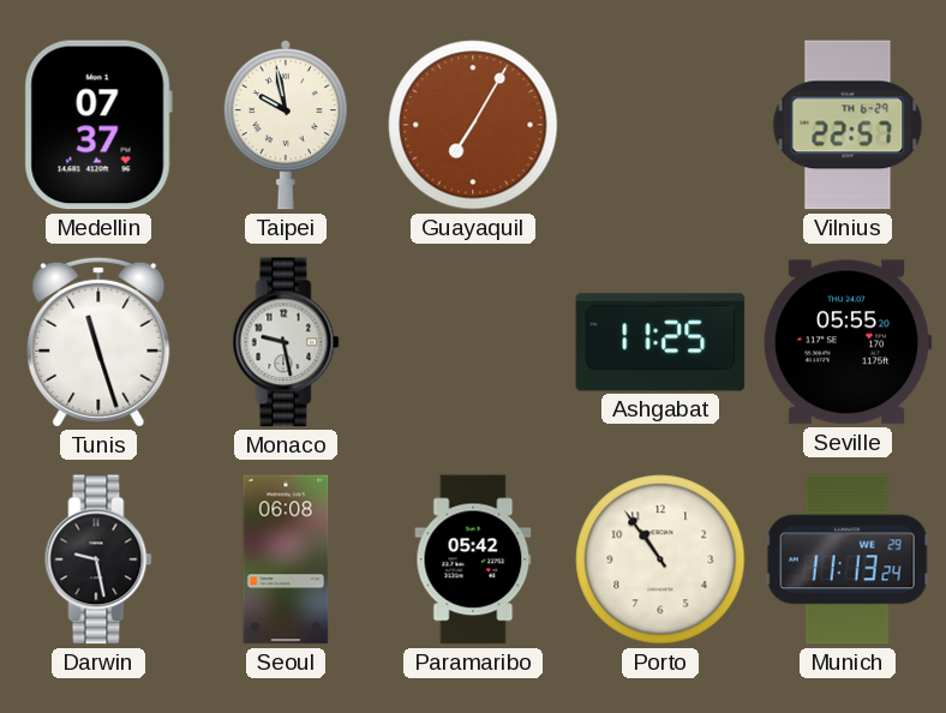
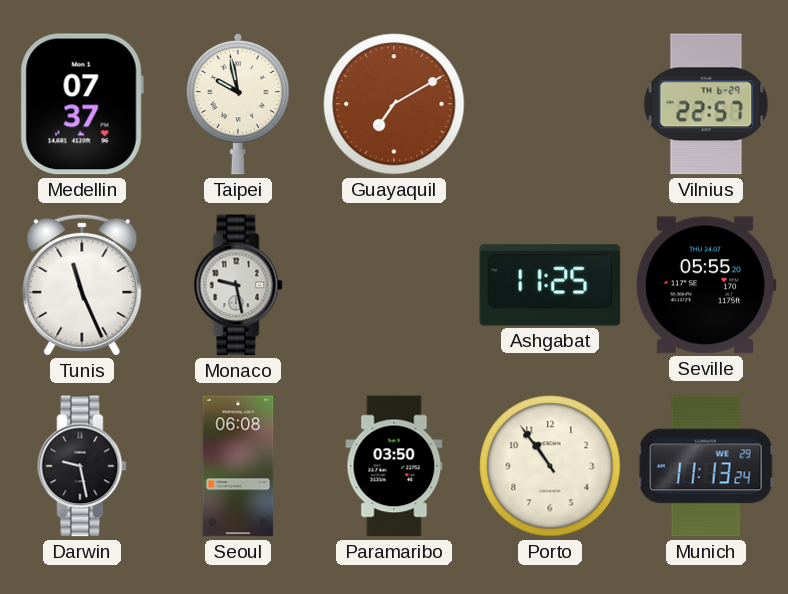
Guayaquil: 7:05 -> 7:10
Tunis: 11:27 -> 11:26
Paramaribo: 05:42 -> 03:50
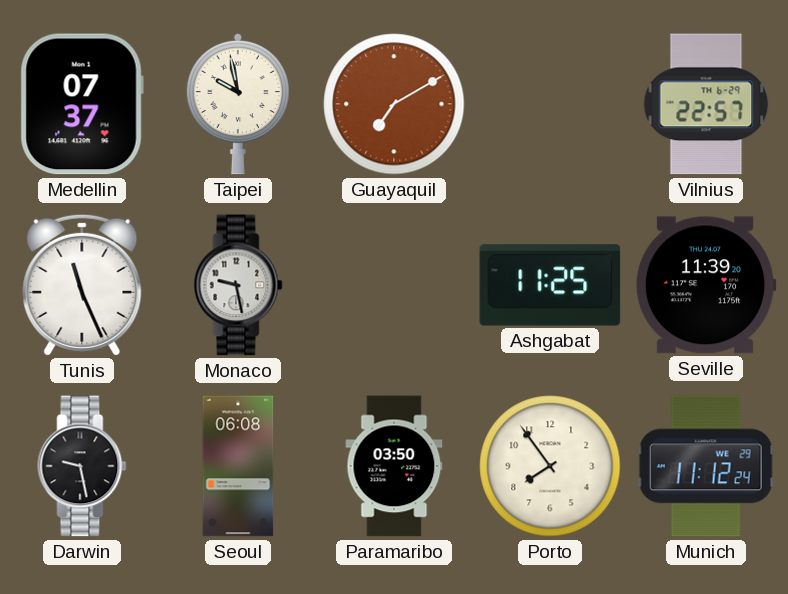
Seville: 05:55 -> 11:39
Porto: 10:54 -> 7:54
Munich: 11:13 -> 11:12
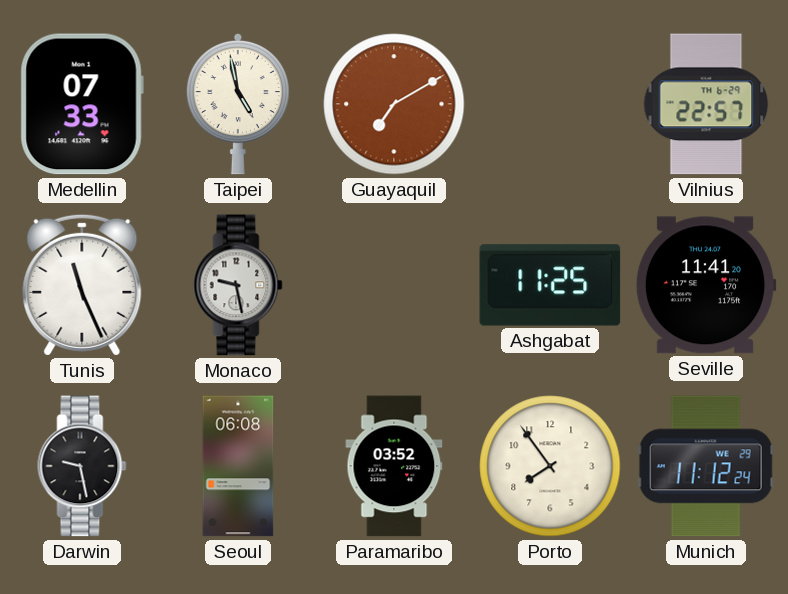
Medellin: 07:37 -> 07:33
Taipei: 9:58 -> 4:58
Seville: 11:39 -> 11:41
Paramaribo: 03:50 -> 03:52
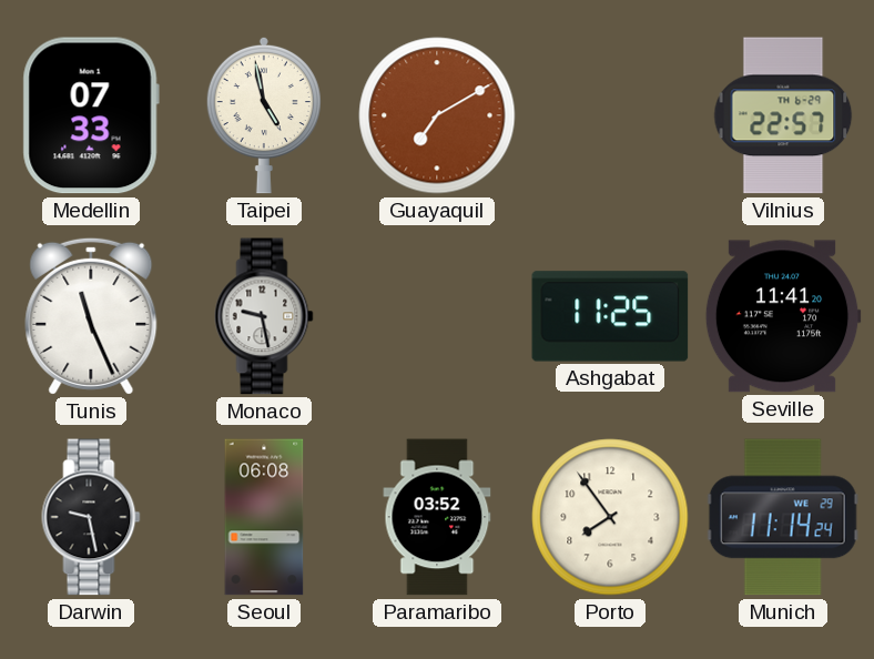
Munich: 11:12 -> 11:14
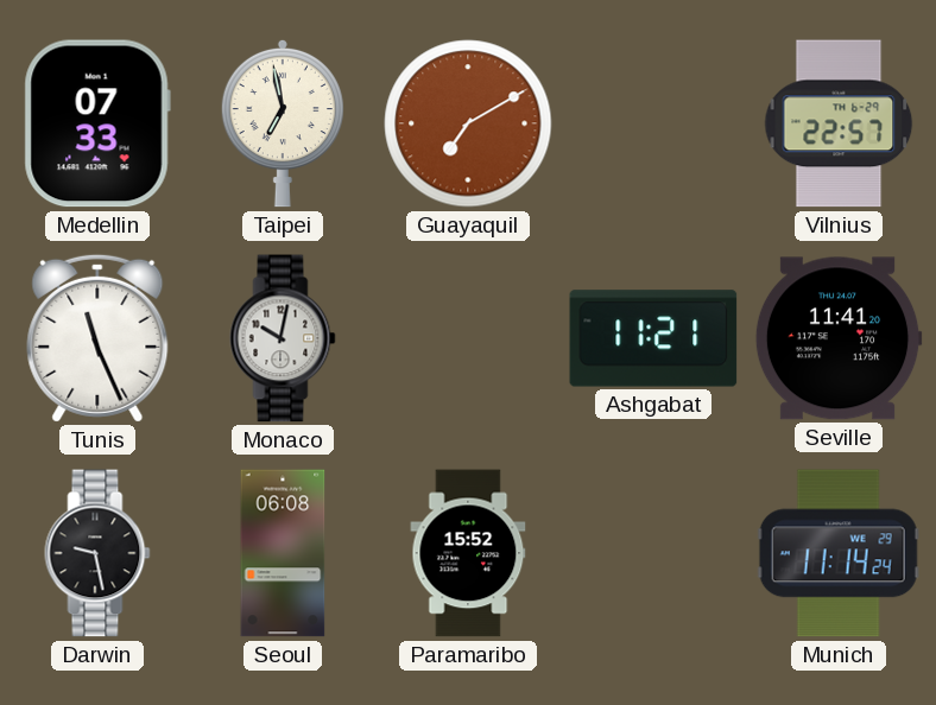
Taipei: 4:58 -> 6:58
Monaco: 9:28 -> 10:02
Ashgabat: 11:25 -> 11:21
Paramaribo: 03:52 -> 15:52
Porto: 7:54 -> none
